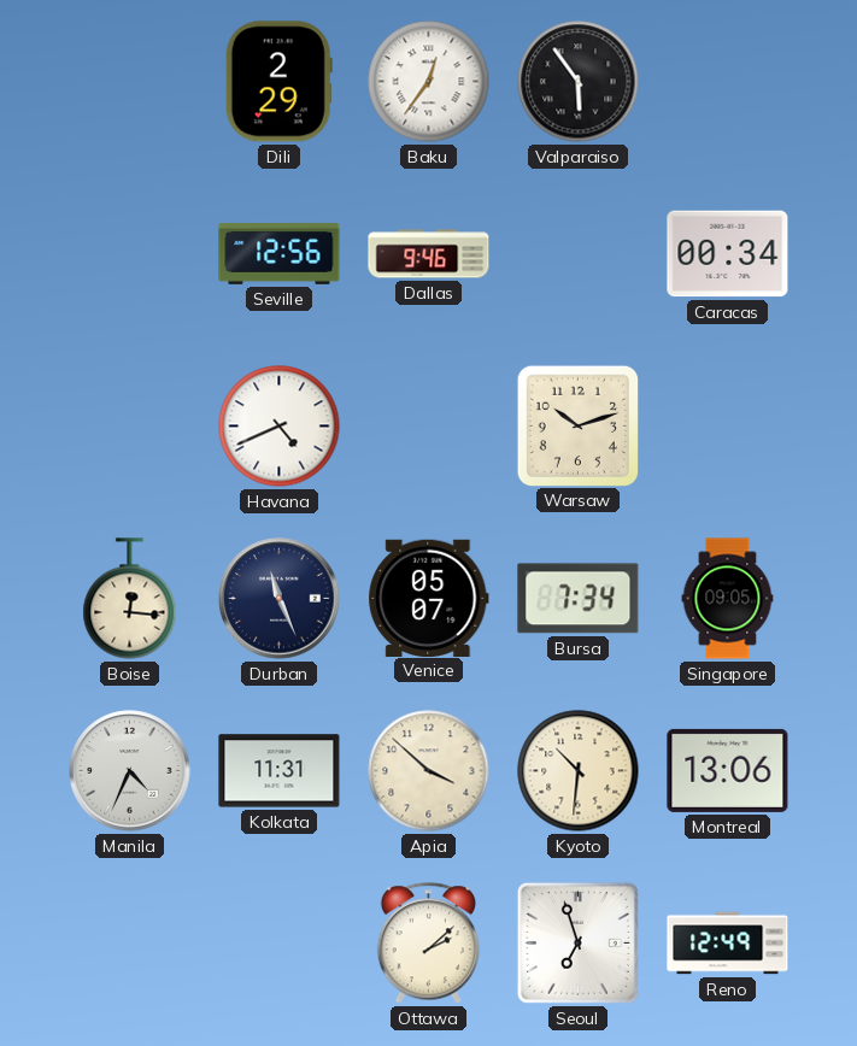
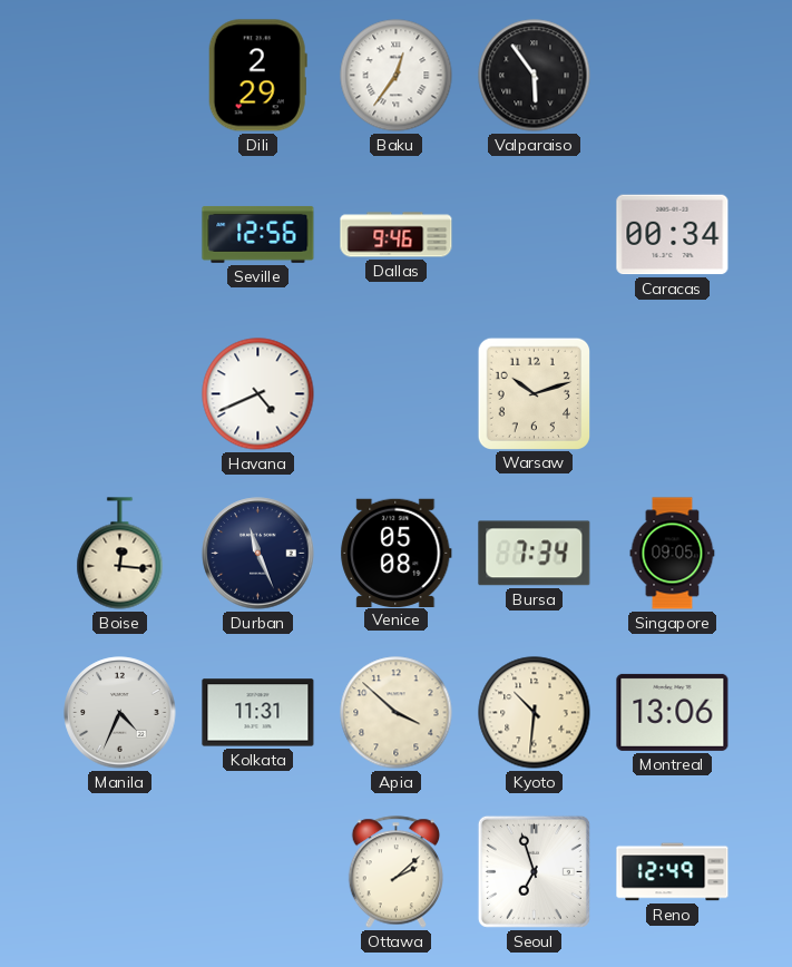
Venice: 05:07 -> 05:08
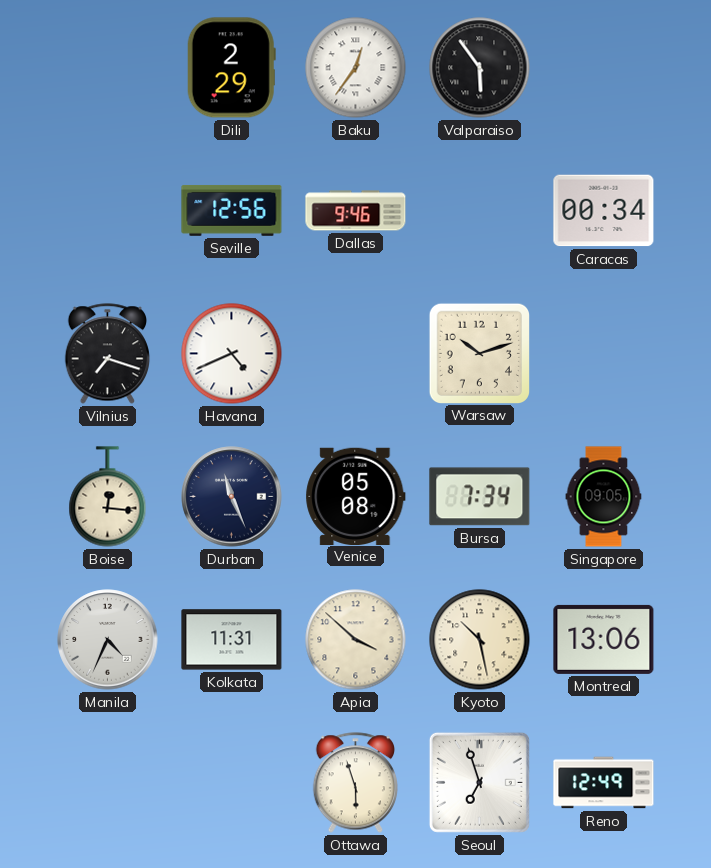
Vilnius: none -> 7:18
Kyoto: 10:31 -> 10:28
Ottawa: 2:08 -> 5:57
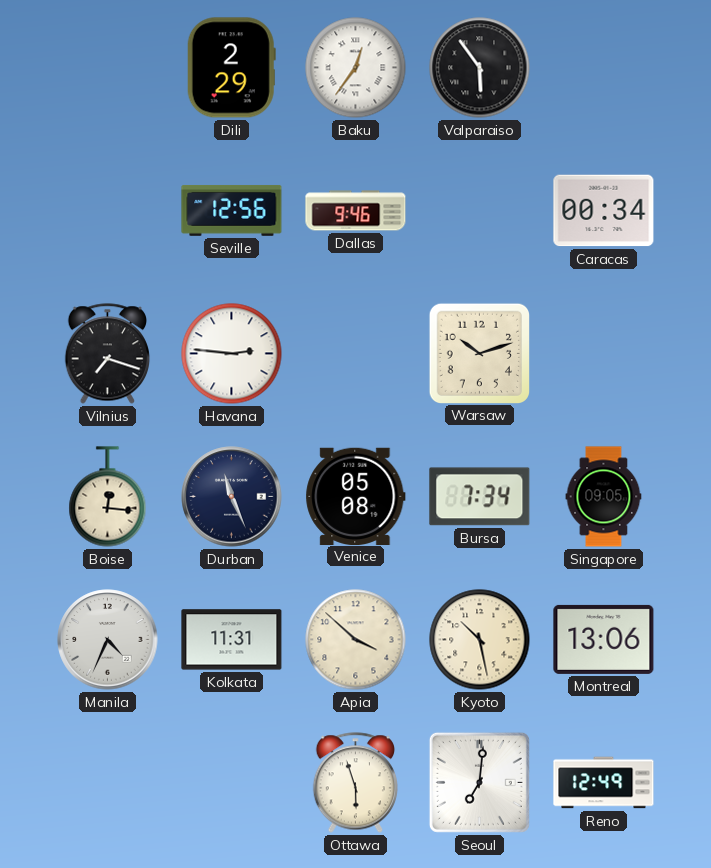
Havana: 4:41 -> 2:46
Seoul: 6:57 -> 7:01
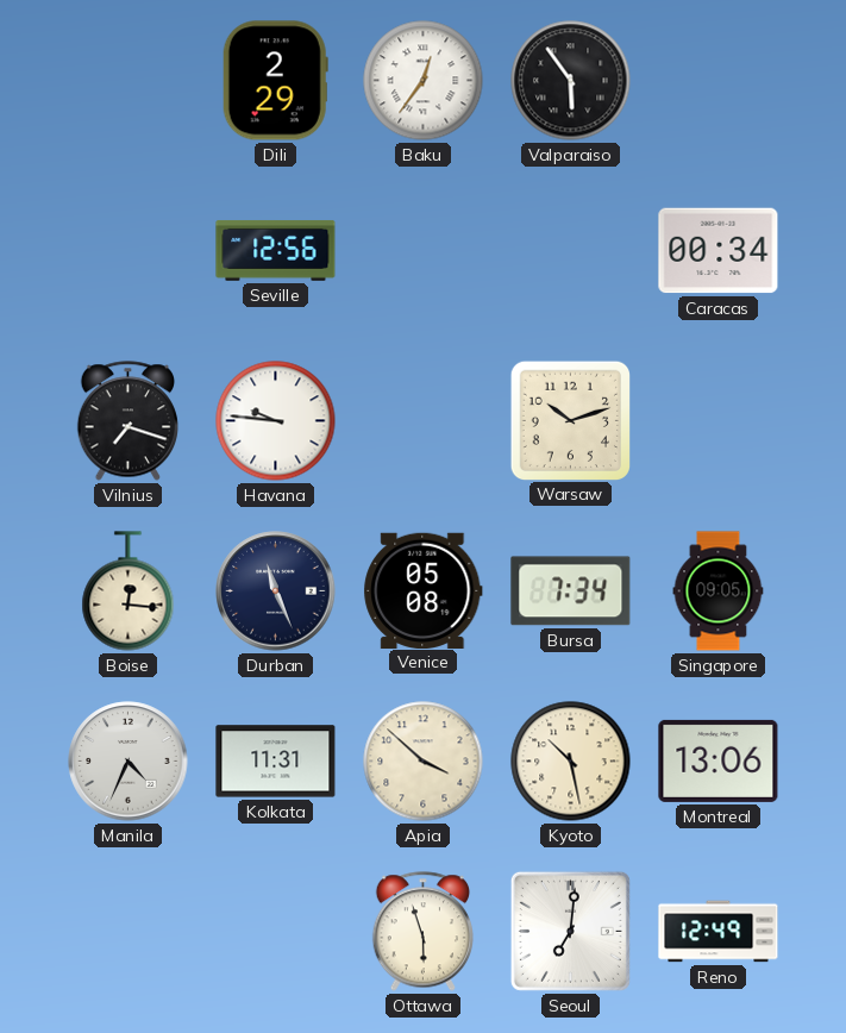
Dallas: 9:46 -> none
Havana: 2:46 -> 9:46
